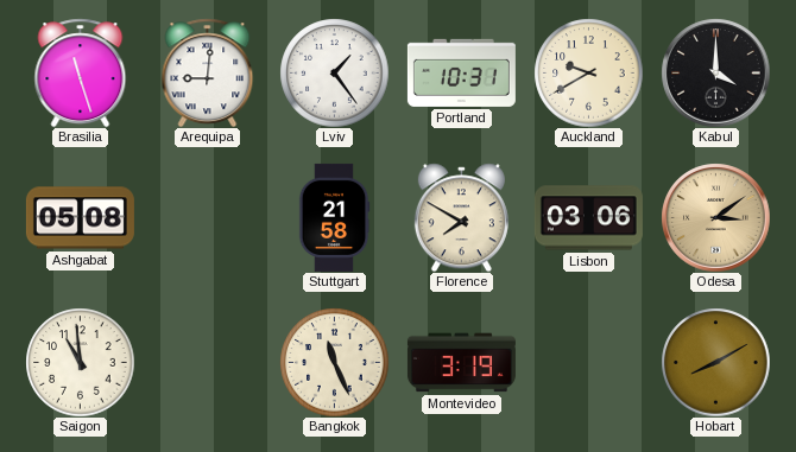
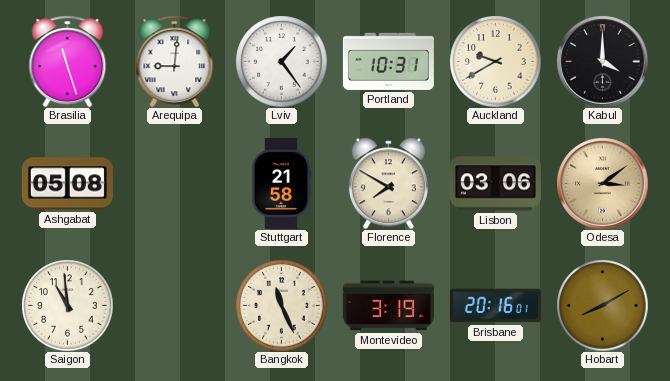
Brisbane: none -> 20:16
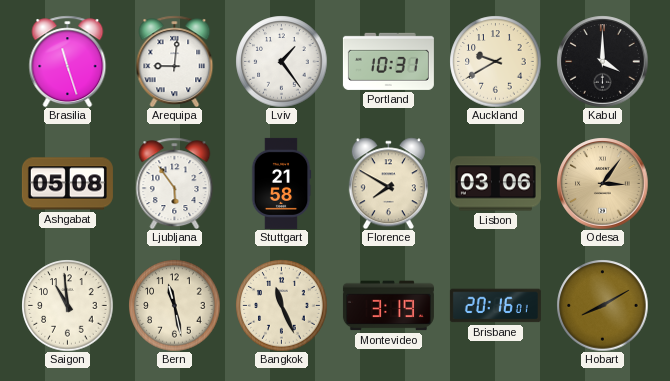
Ljubljana: none -> 5:54
Odesa: 3:09 -> 3:06
Bern: none -> 11:28
